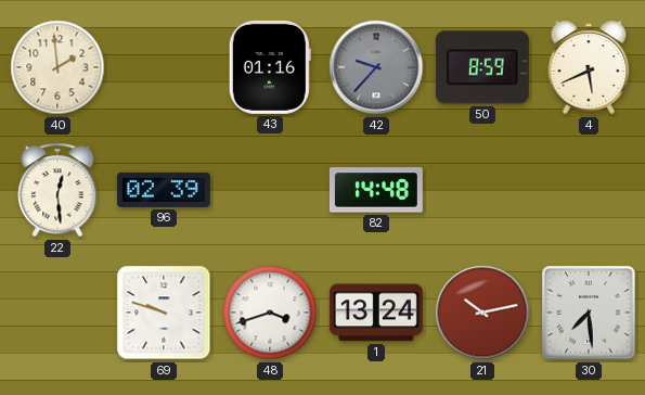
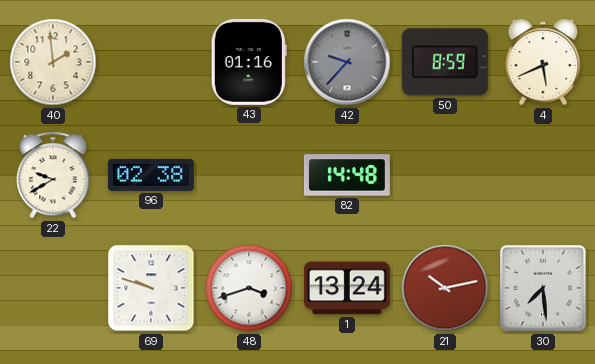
22: 12:29 -> 9:40
96: 02:39 -> 02:38
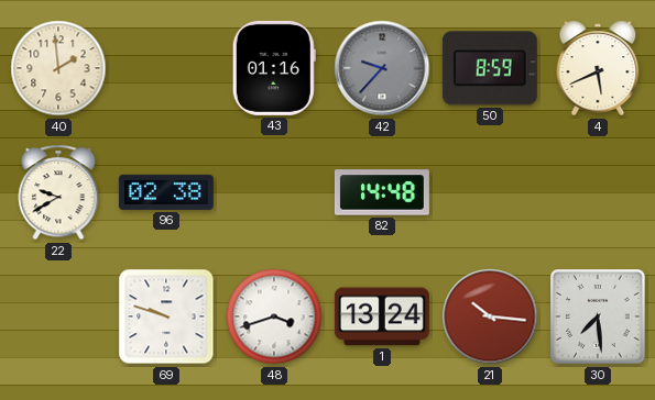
21: 10:13 -> 10:16
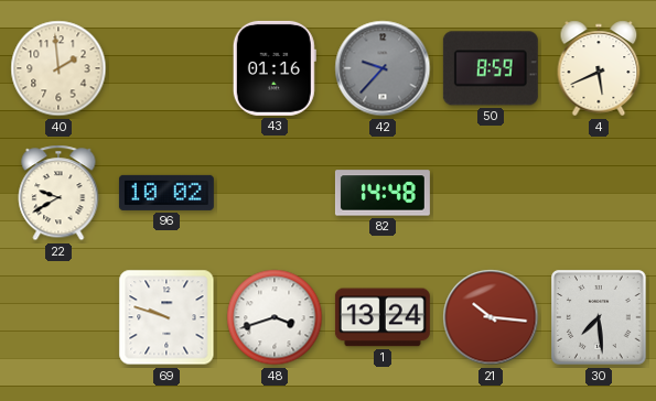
96: 02:38 -> 10:02
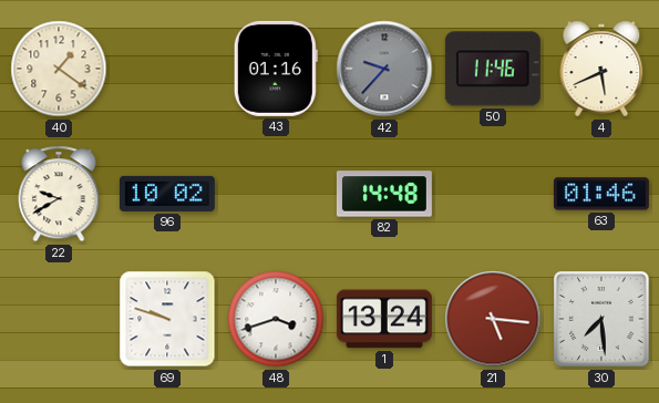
40: 1:59 -> 1:21
50: 8:59 -> 11:46
63: none -> 01:46
21: 10:16 -> 5:16
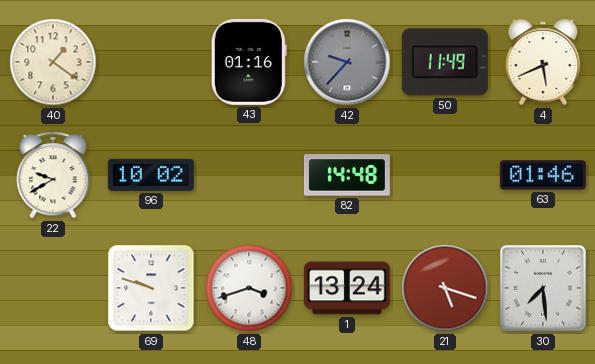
50: 11:46 -> 11:49
21: 5:16 -> 5:18
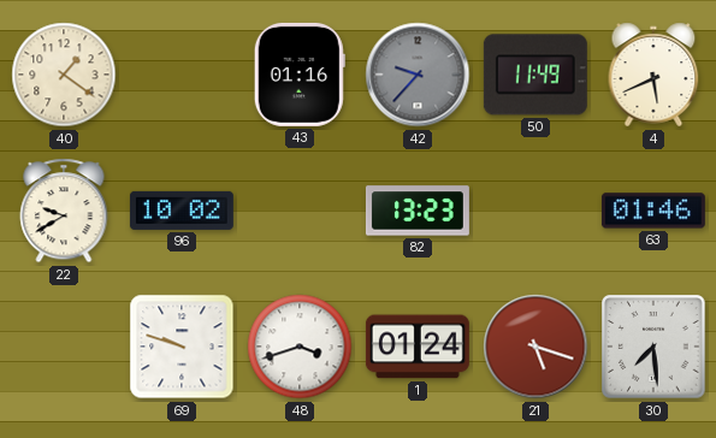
82: 14:48 -> 13:23
1: 13:24 -> 01:24
